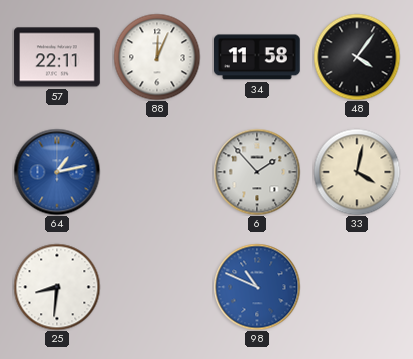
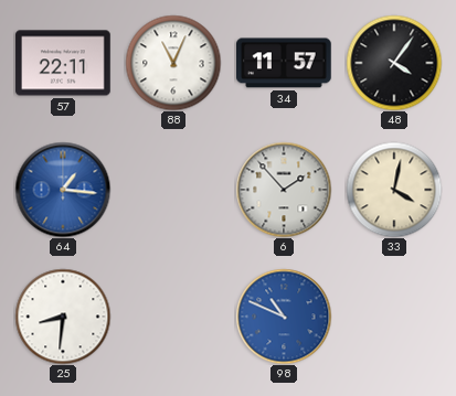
88: 12:04 -> 11:04
34: 11:58 -> 11:57
64: 1:13 -> 1:16
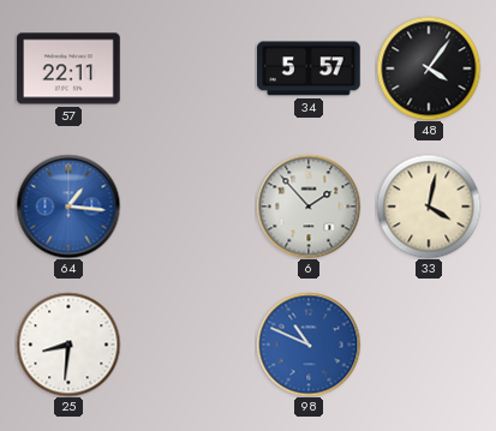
88: 11:04 -> none
34: 11:57 -> 5:57
